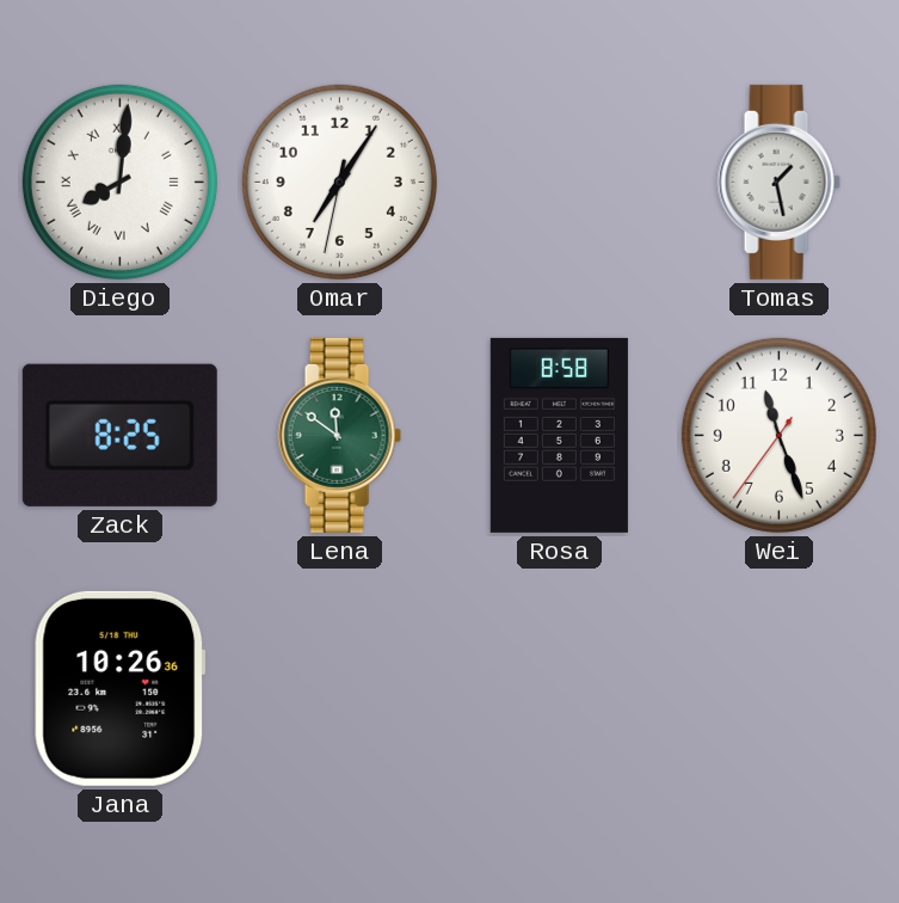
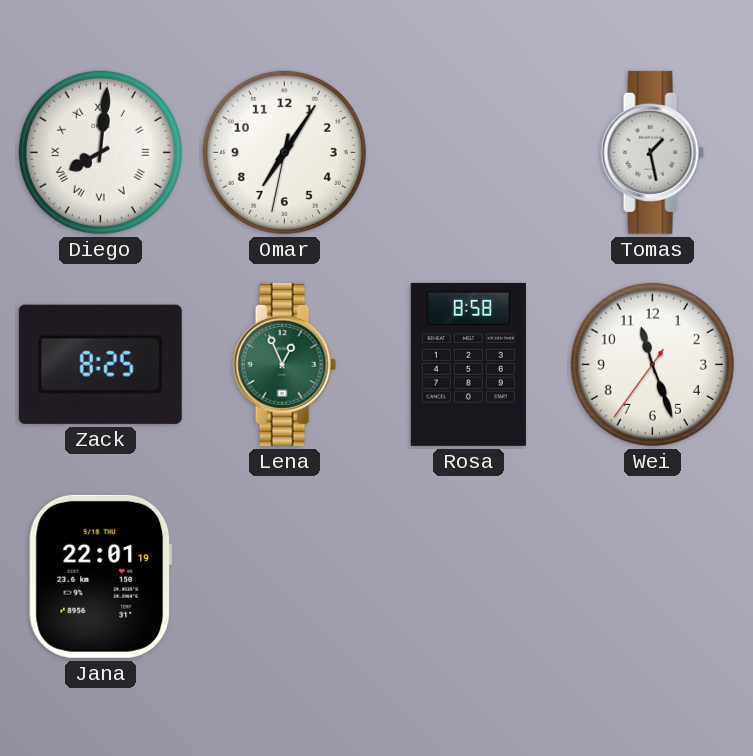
Lena: 11:51 -> 12:56
Jana: 10:26 -> 22:01
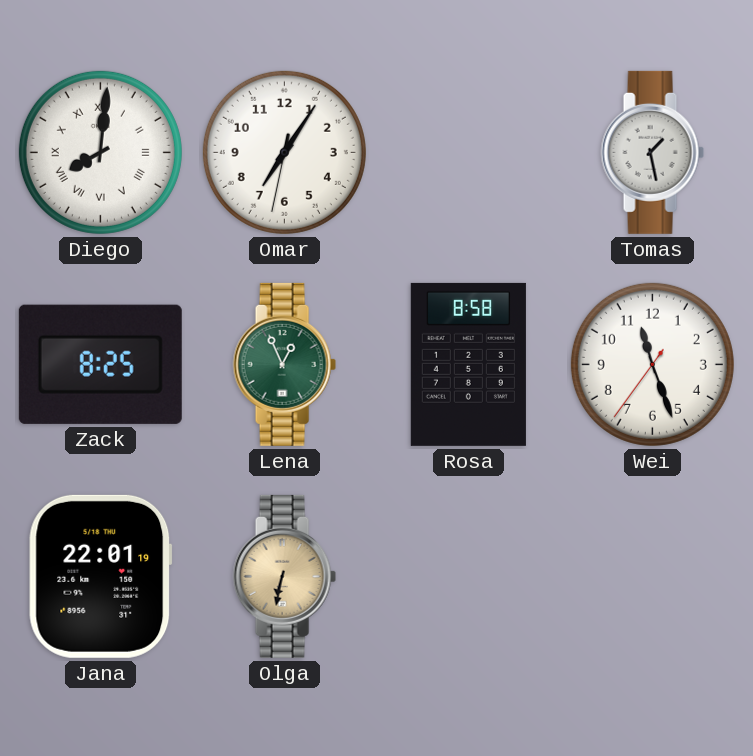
Olga: none -> 6:32
